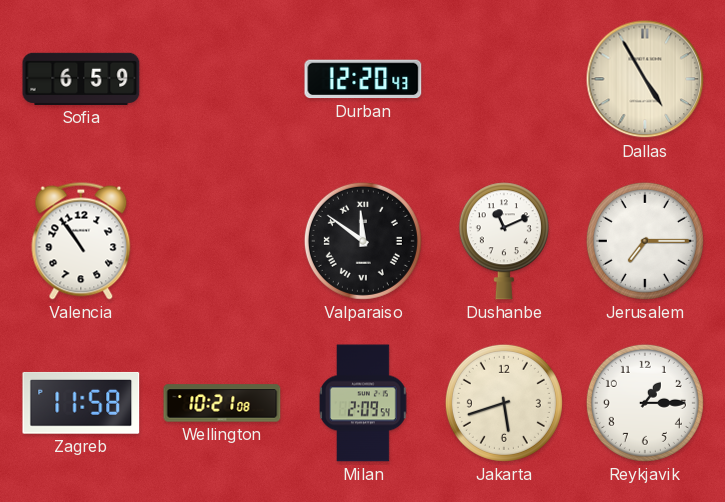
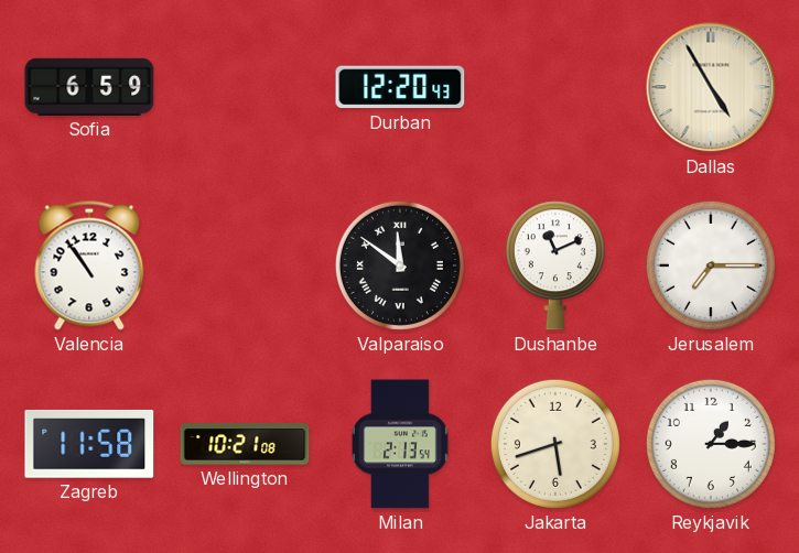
Milan: 2:09 -> 2:13
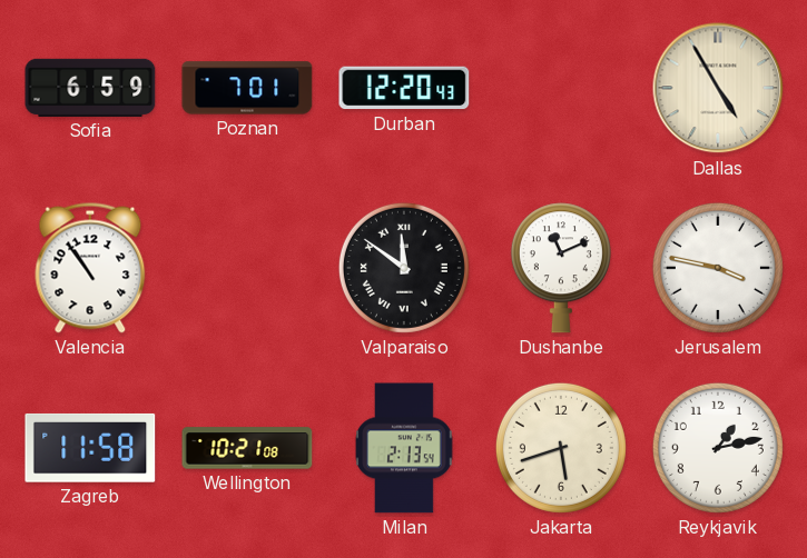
Poznan: none -> 7:01
Jerusalem: 7:15 -> 3:47
Reykjavik: 1:15 -> 1:13
